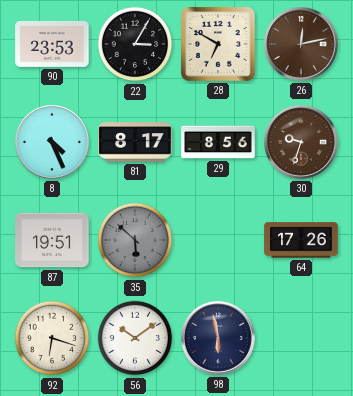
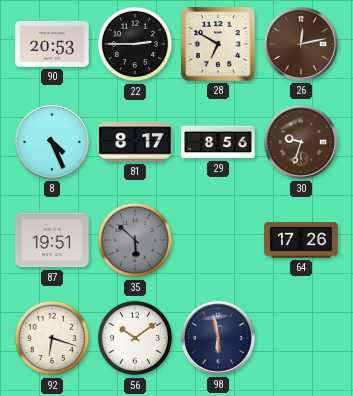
90: 23:53 -> 20:53
22: 3:05 -> 2:45
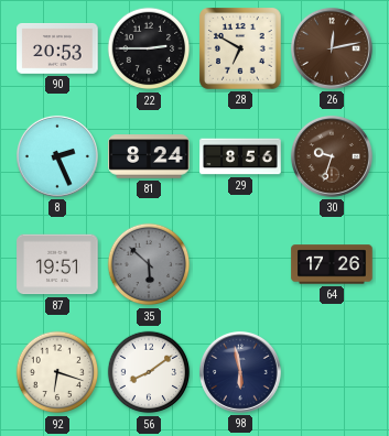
8: 4:26 -> 2:26
81: 8:17 -> 8:24
56: 10:09 -> 8:09
